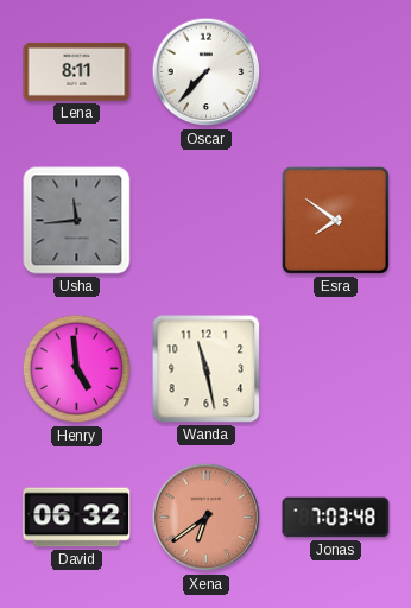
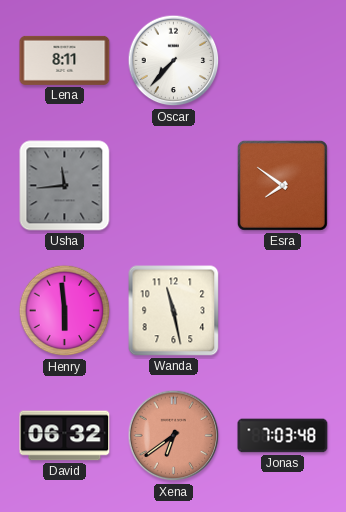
Henry: 4:59 -> 5:59
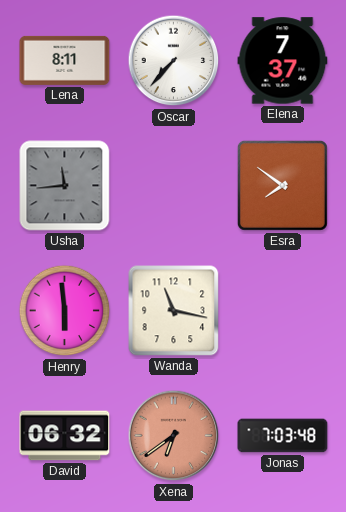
Elena: none -> 7:37
Wanda: 11:28 -> 11:17
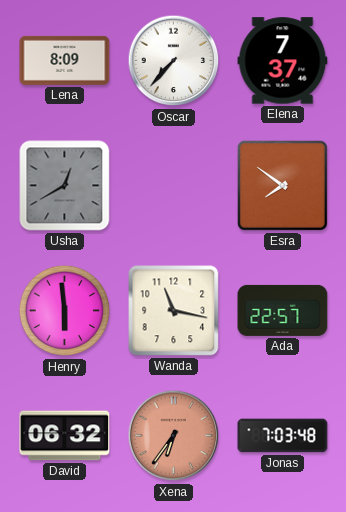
Lena: 8:11 -> 8:09
Usha: 11:44 -> 12:40
Ada: none -> 22:57
Xena: 6:39 -> 6:36
